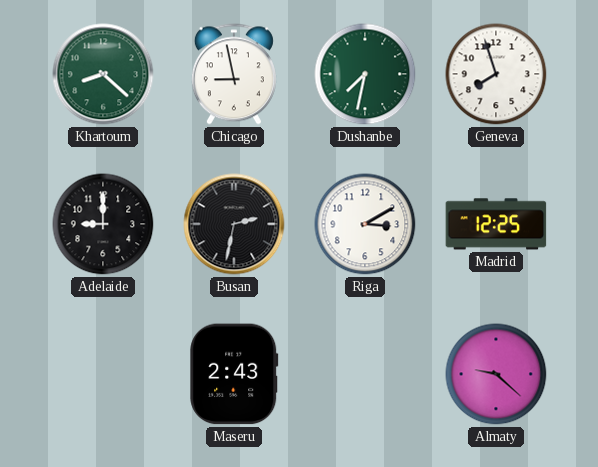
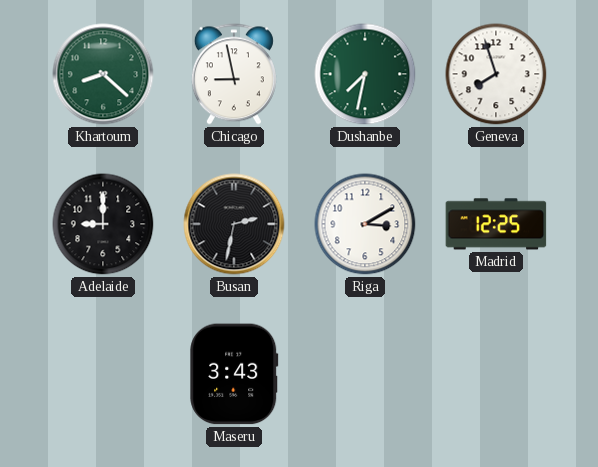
Maseru: 2:43 -> 3:43
Almaty: 9:22 -> none
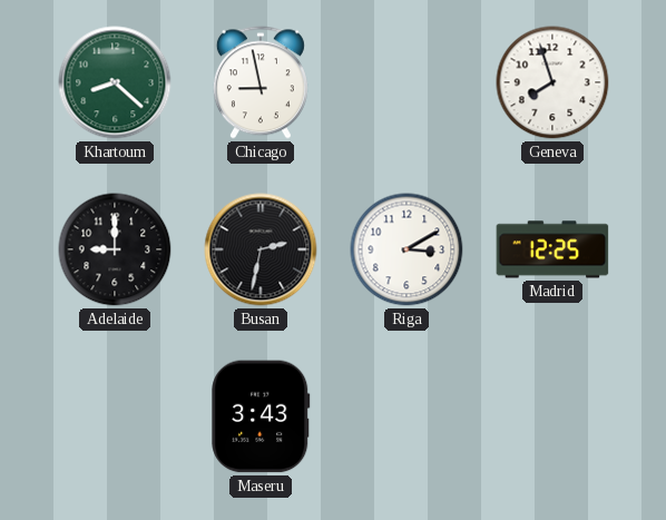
Dushanbe: 7:32 -> none
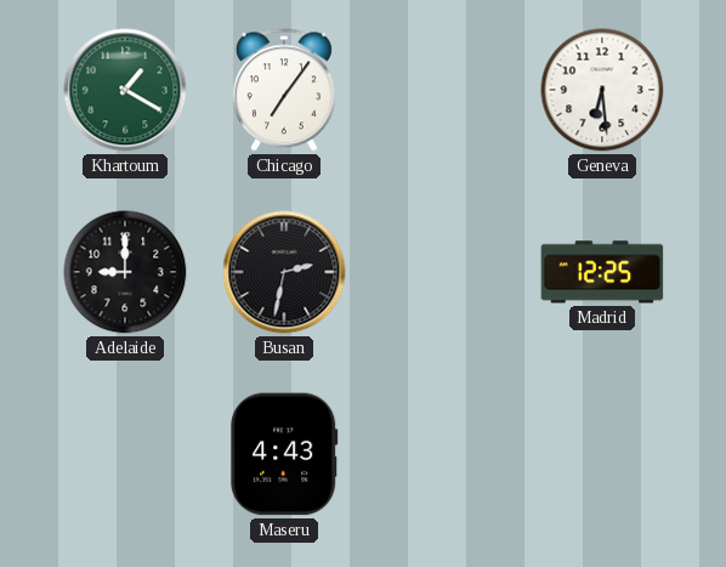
Khartoum: 8:22 -> 1:20
Chicago: 8:58 -> 7:06
Geneva: 7:57 -> 6:29
Riga: 3:10 -> none
Maseru: 3:43 -> 4:43
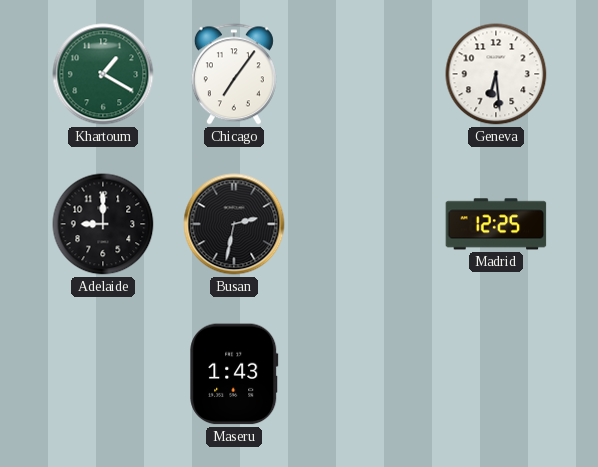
Maseru: 4:43 -> 1:43
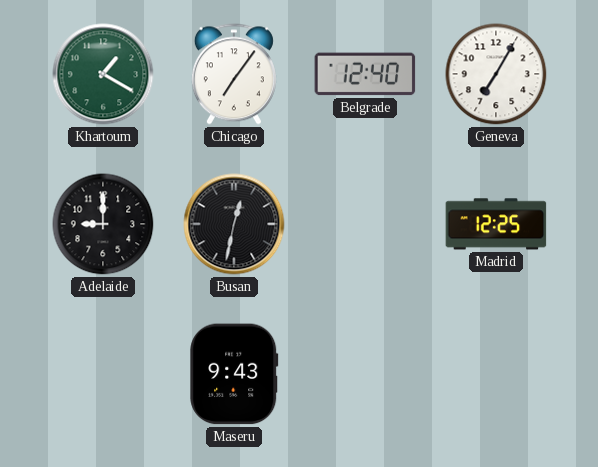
Belgrade: none -> 12:40
Geneva: 6:29 -> 7:05
Busan: 2:32 -> 12:32
Maseru: 1:43 -> 9:43
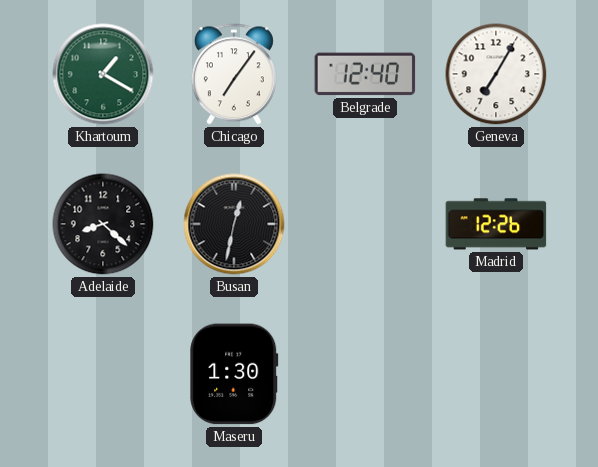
Adelaide: 9:00 -> 8:22
Madrid: 12:25 -> 12:26
Maseru: 9:43 -> 1:30
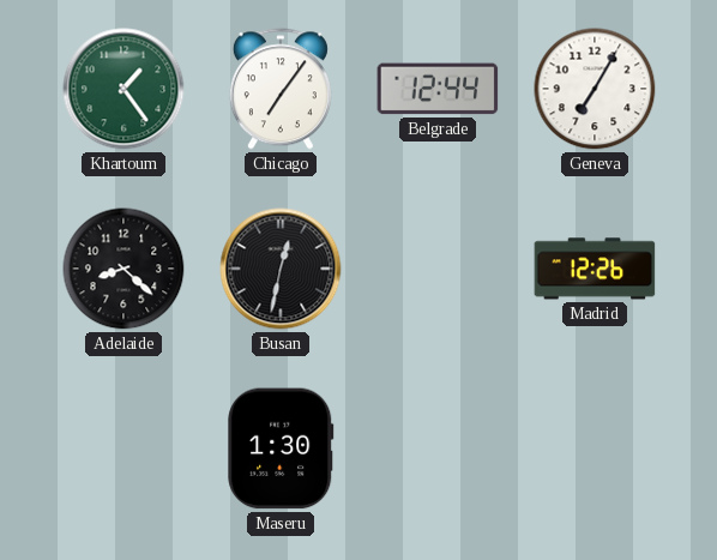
Khartoum: 1:20 -> 1:24
Belgrade: 12:40 -> 12:44
